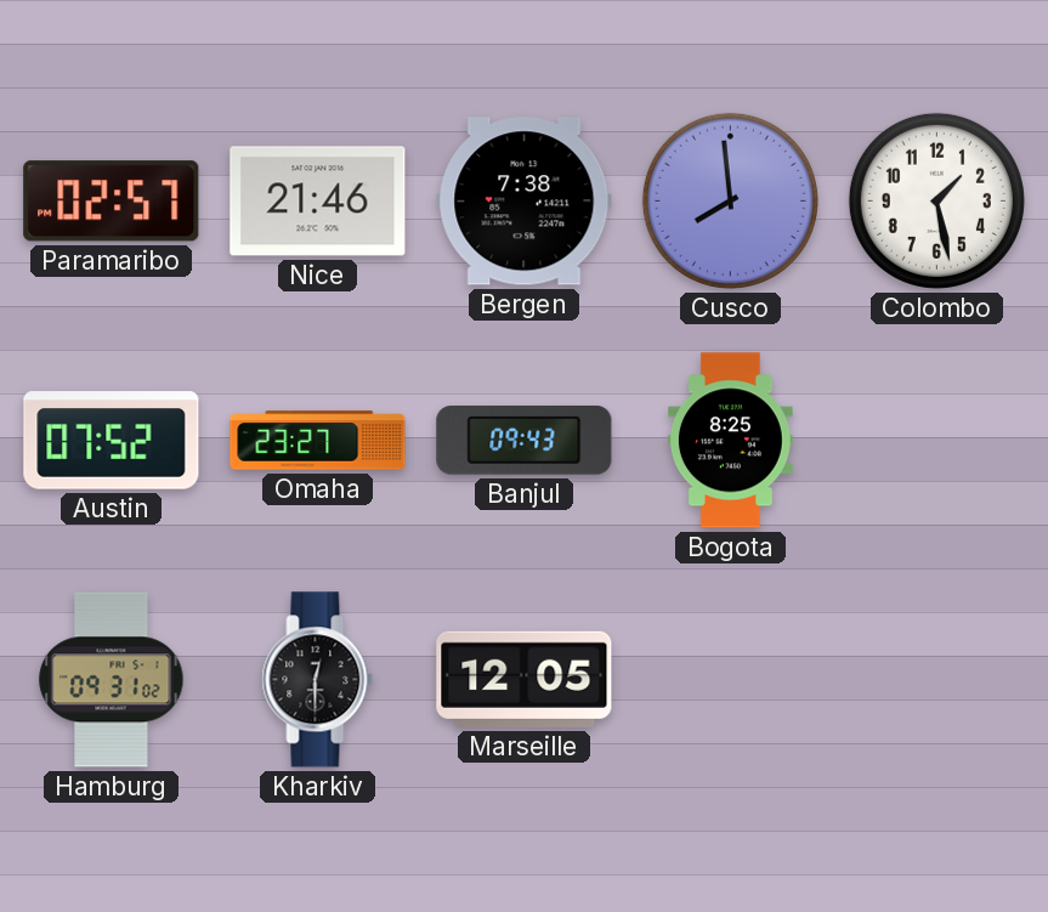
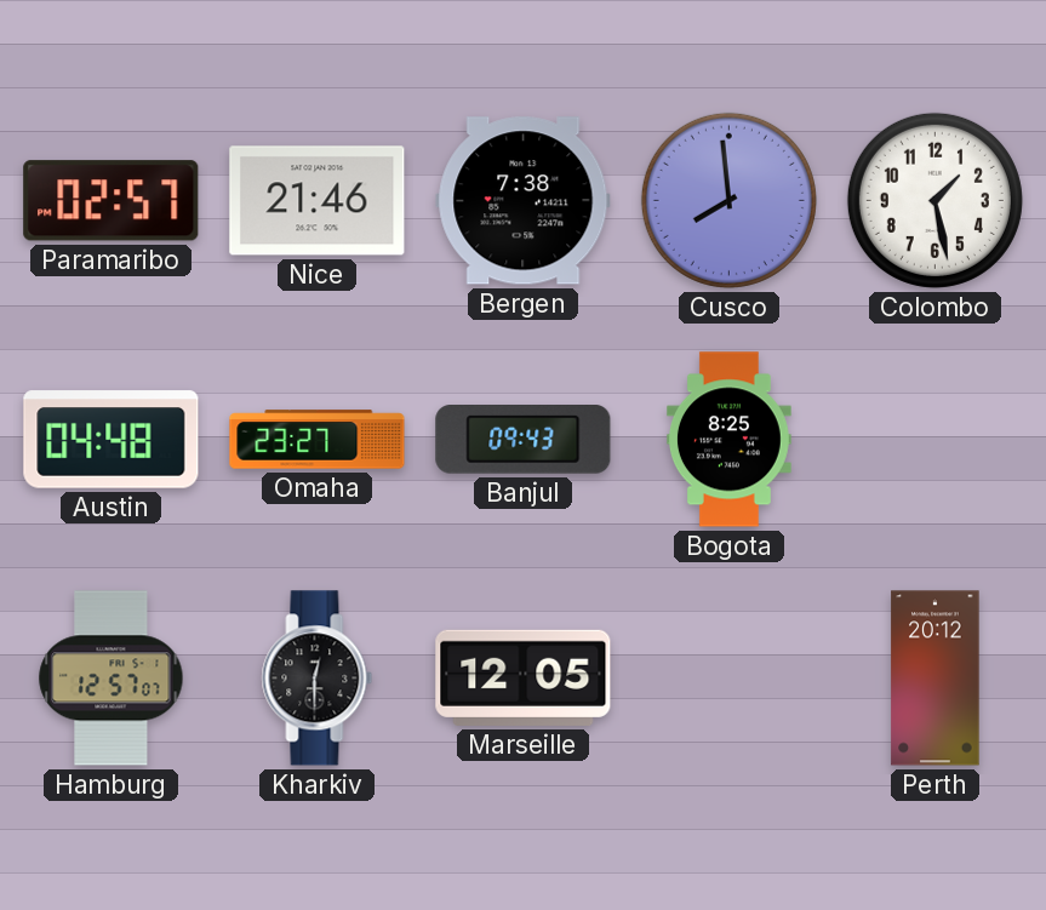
Austin: 07:52 -> 04:48
Hamburg: 09:31 -> 12:57
Perth: none -> 20:12
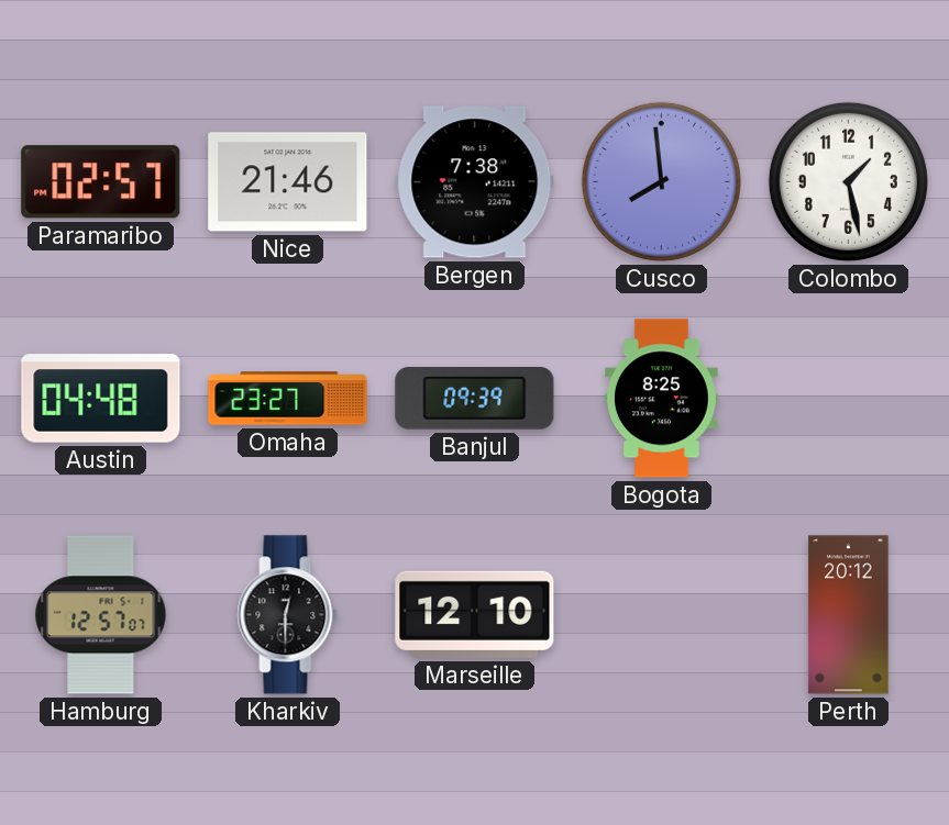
Banjul: 09:43 -> 09:39
Marseille: 12:05 -> 12:10
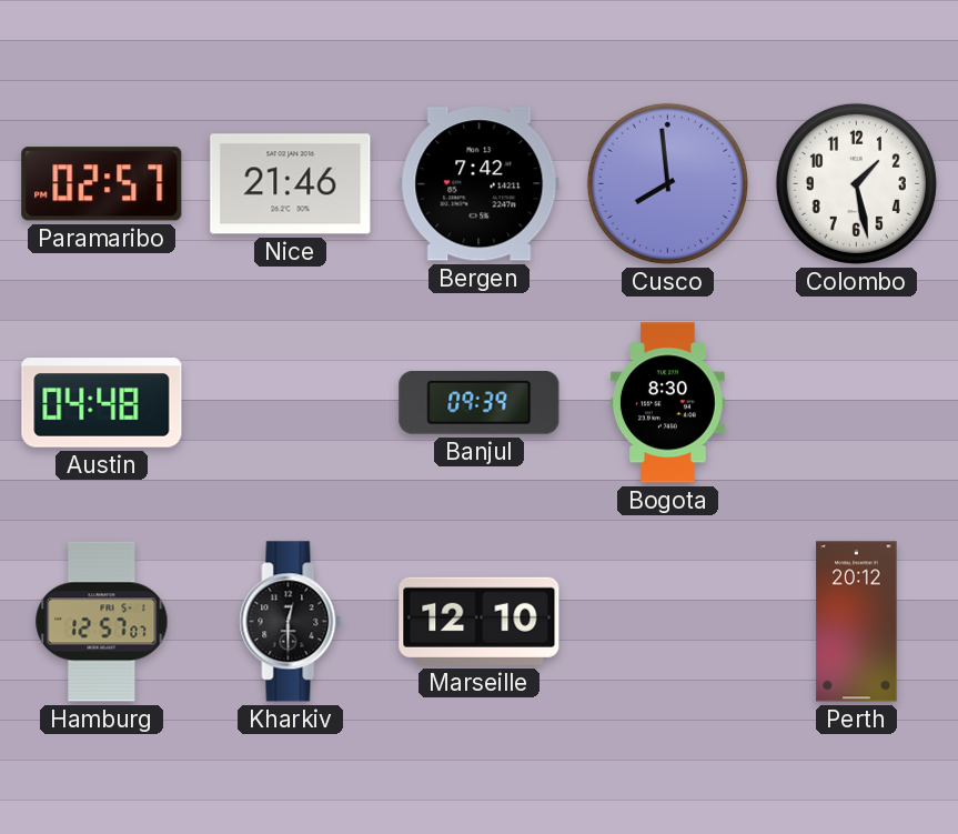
Bergen: 7:38 -> 7:42
Omaha: 23:27 -> none
Bogota: 8:25 -> 8:30
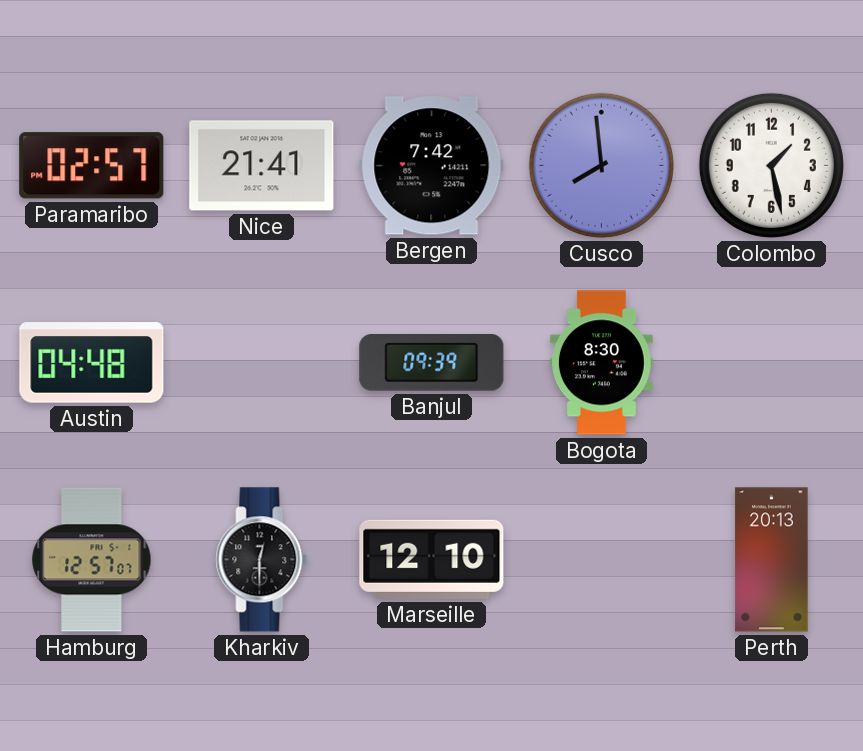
Nice: 21:46 -> 21:41
Perth: 20:12 -> 20:13
